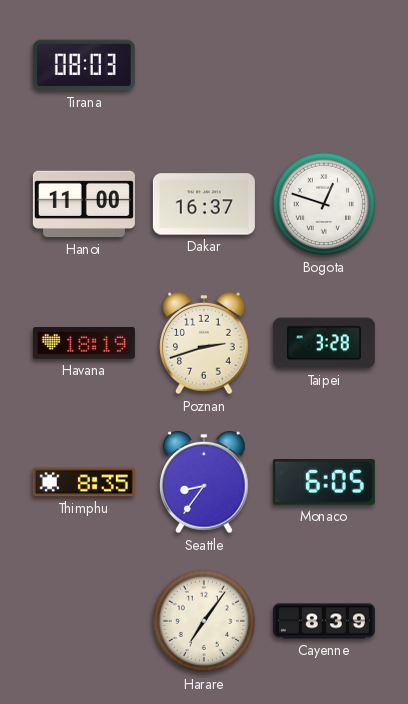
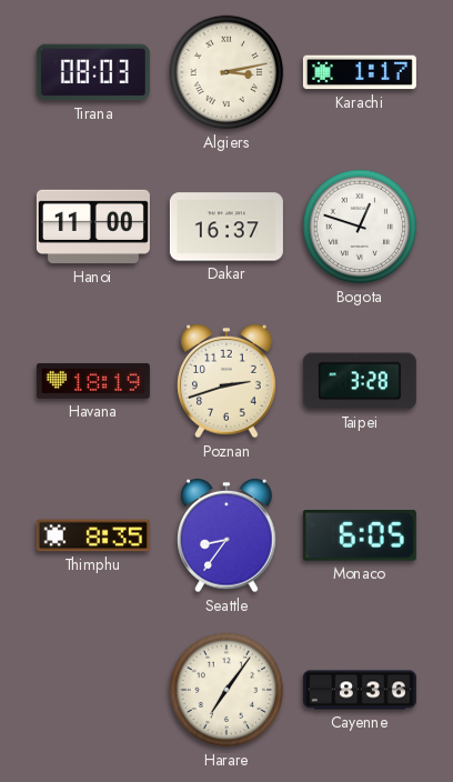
Algiers: none -> 3:13
Karachi: none -> 1:17
Cayenne: 8:39 -> 8:36
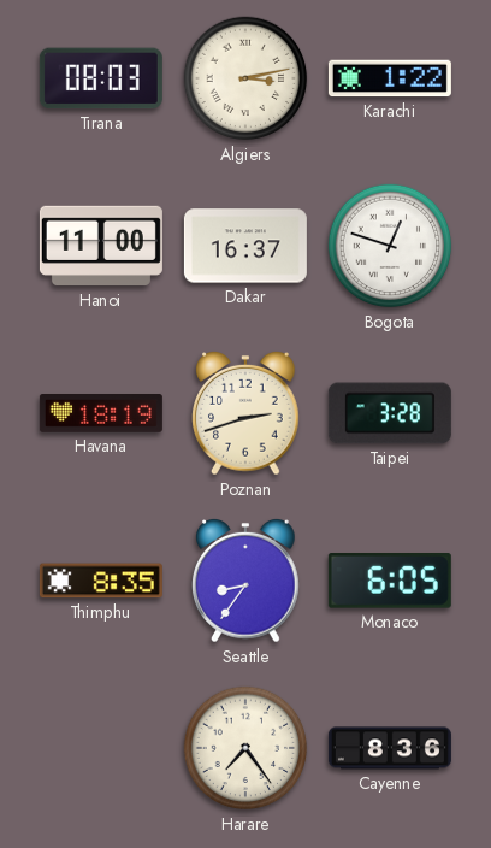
Karachi: 1:17 -> 1:22
Harare: 7:06 -> 7:24
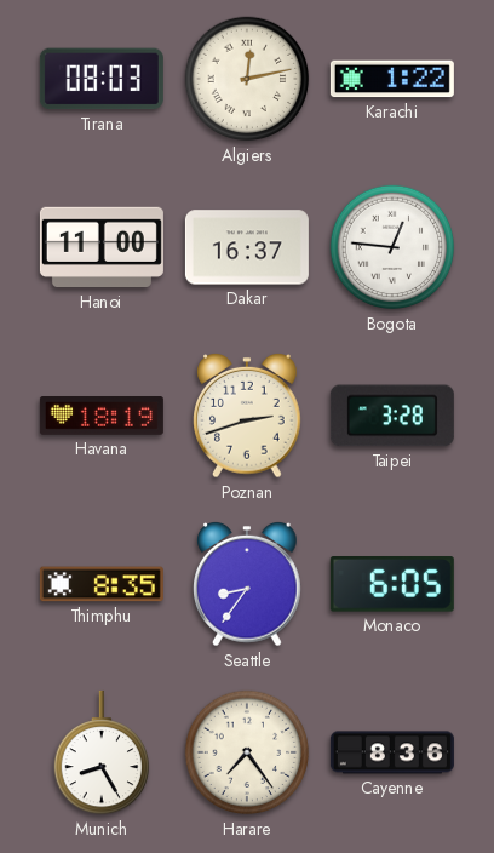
Algiers: 3:13 -> 12:13
Bogota: 12:48 -> 12:46
Munich: none -> 8:25
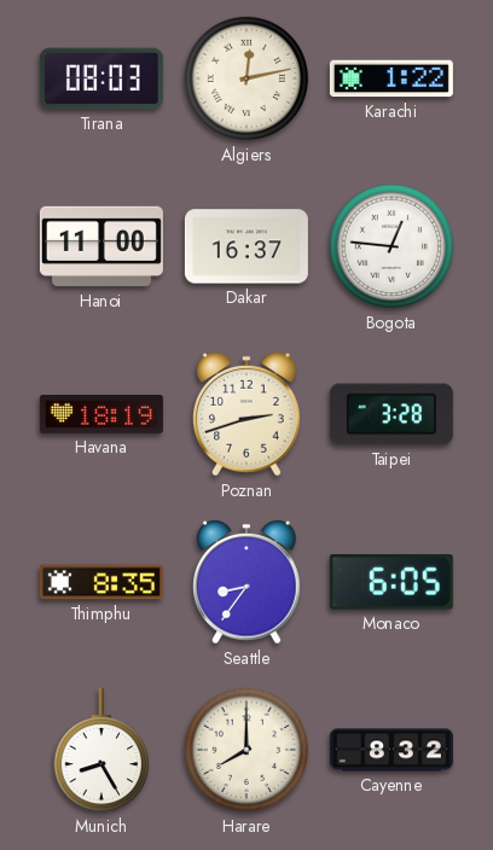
Harare: 7:24 -> 8:00
Cayenne: 8:36 -> 8:32
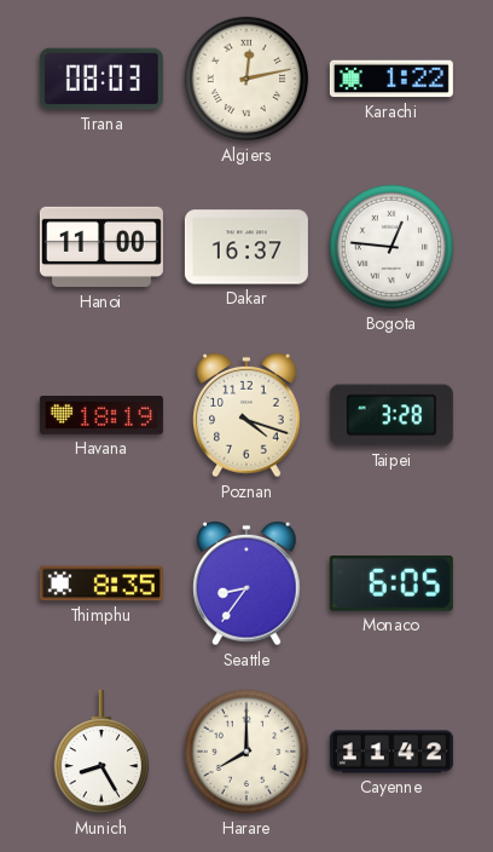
Poznan: 2:42 -> 4:18
Cayenne: 8:32 -> 11:42
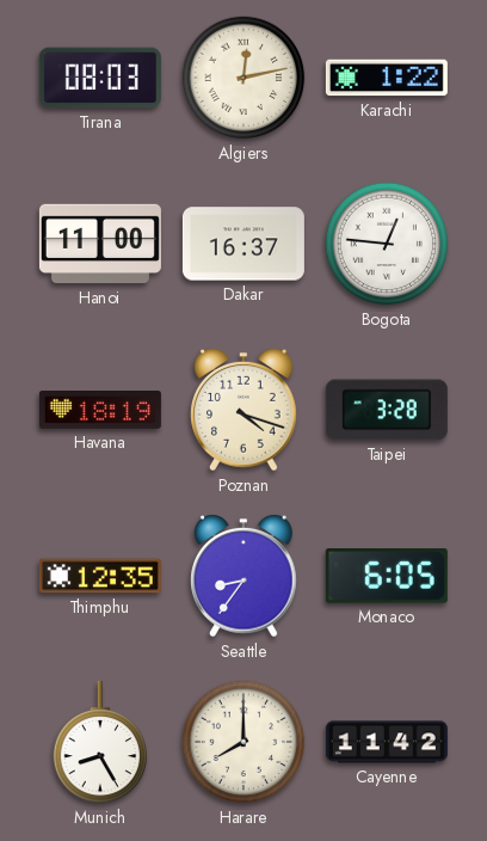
Thimphu: 8:35 -> 12:35
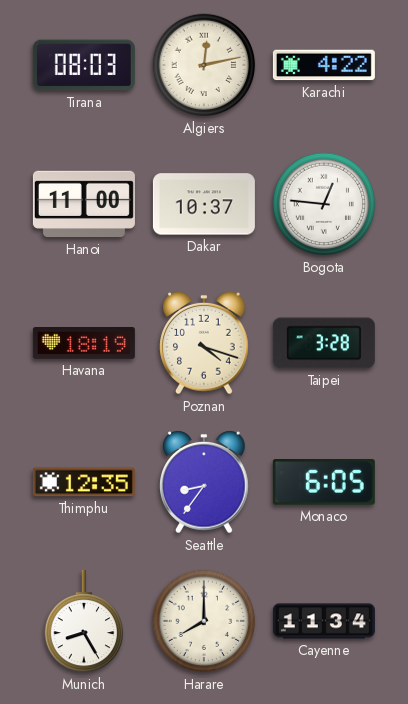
Karachi: 1:22 -> 4:22
Dakar: 16:37 -> 10:37
Cayenne: 11:42 -> 11:34
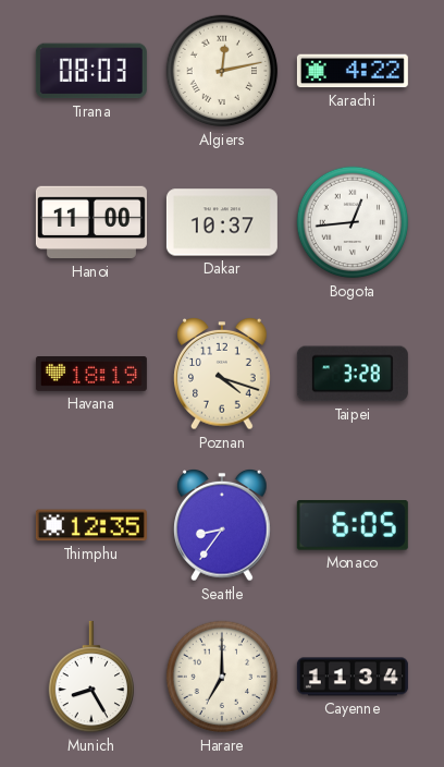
Bogota: 12:46 -> 12:44
Harare: 8:00 -> 7:00
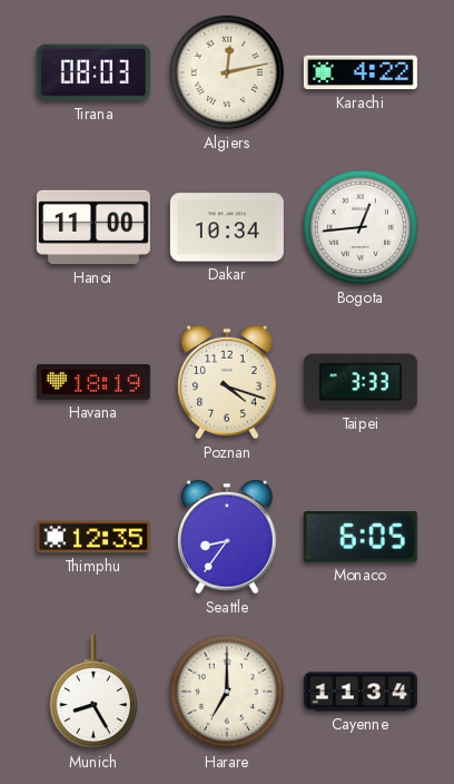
Dakar: 10:37 -> 10:34
Taipei: 3:28 -> 3:33
